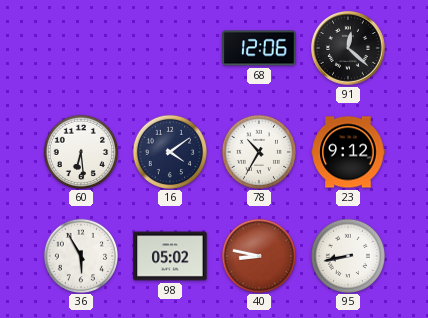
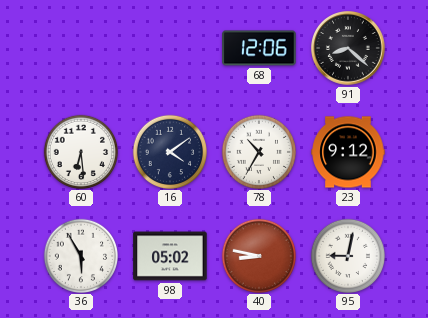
91: 12:22 -> 8:22
95: 8:43 -> 9:02
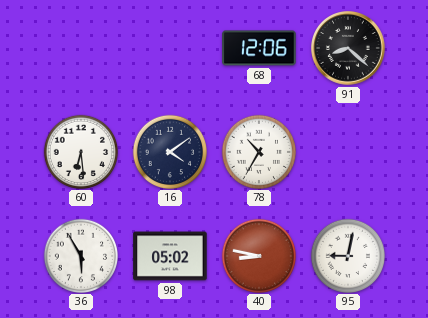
23: 9:12 -> none
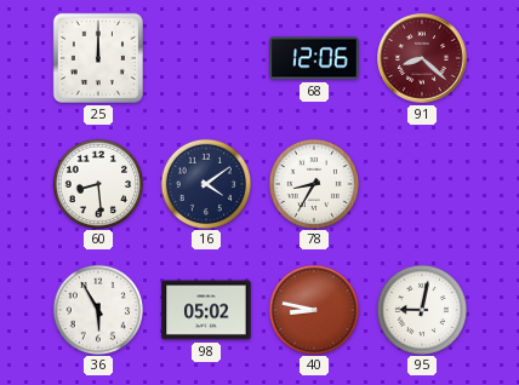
25: none -> 12:00
91 dial: black -> burgundy
60: 6:29 -> 8:29
78: 10:35 -> 8:35
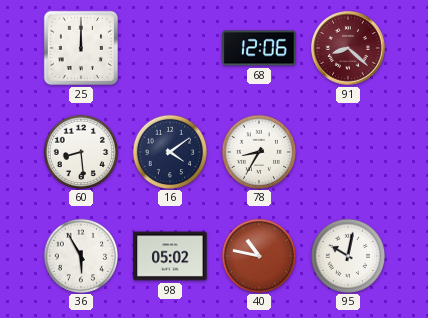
40: 8:47 -> 10:47
95: 9:02 -> 10:02
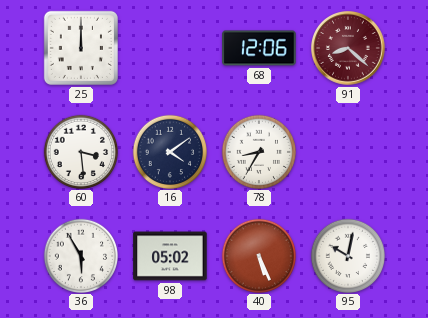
60: 8:29 -> 3:29
40: 10:47 -> 5:26
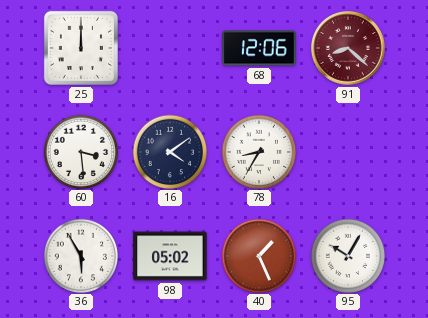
40: 5:26 -> 1:26
95: 10:02 -> 10:05
